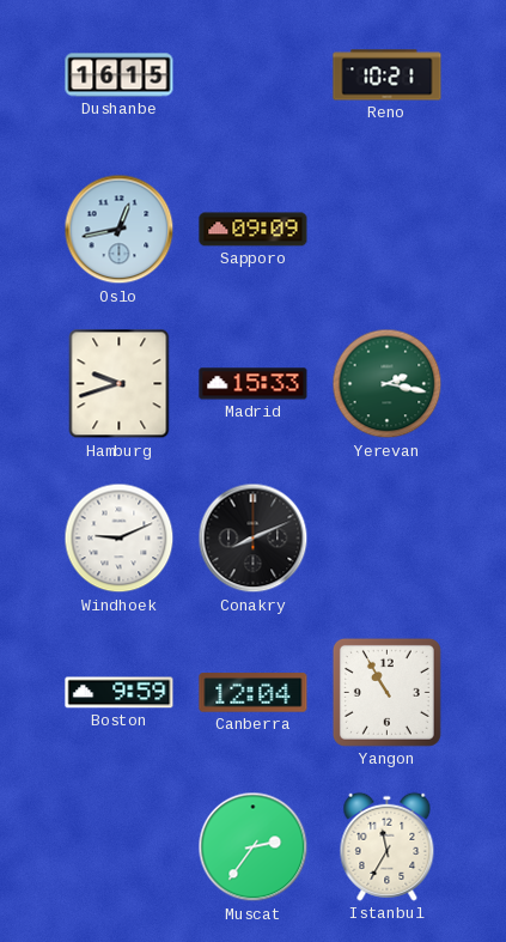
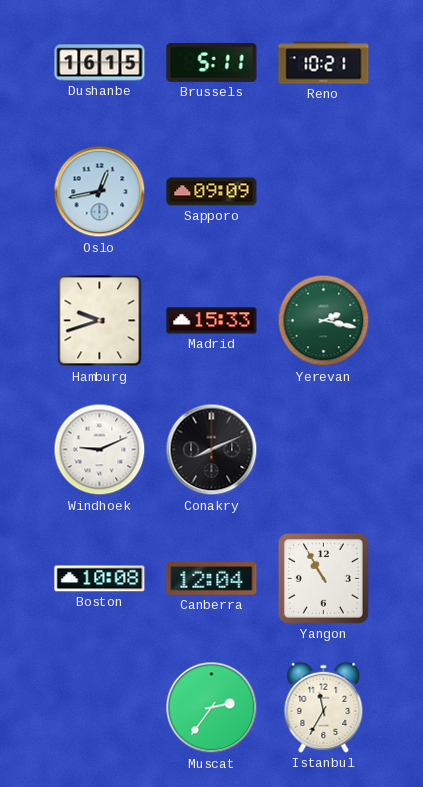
Brussels: none -> 5:11
Boston: 9:59 -> 10:08
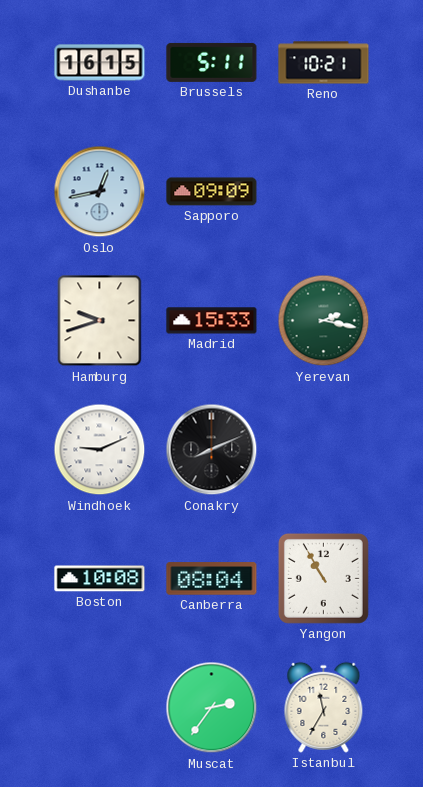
Canberra: 12:04 -> 08:04
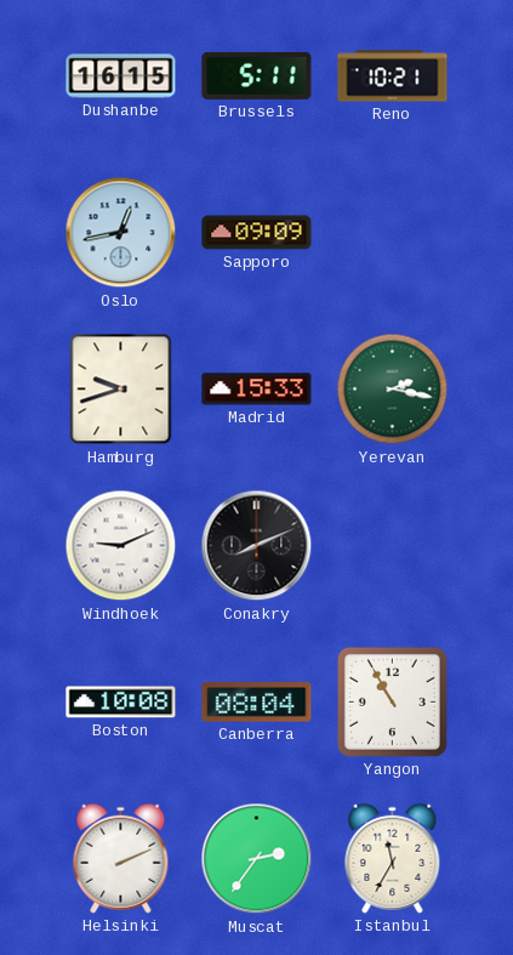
Helsinki: none -> 2:11
